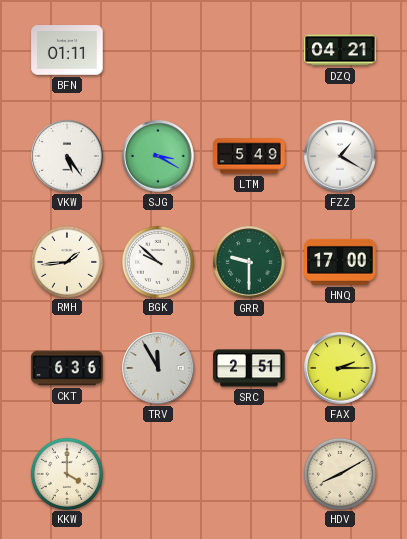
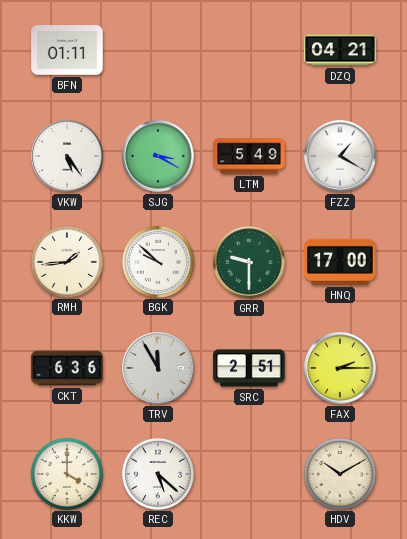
REC: none -> 5:22
HDV: 8:10 -> 10:10
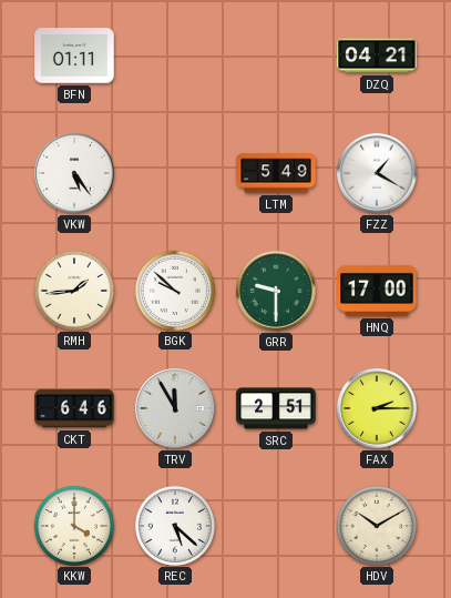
SJG: 3:20 -> none
CKT: 6:36 -> 6:46
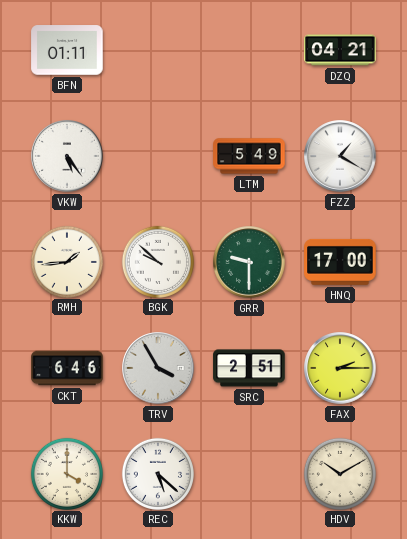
TRV: 11:55 -> 3:55
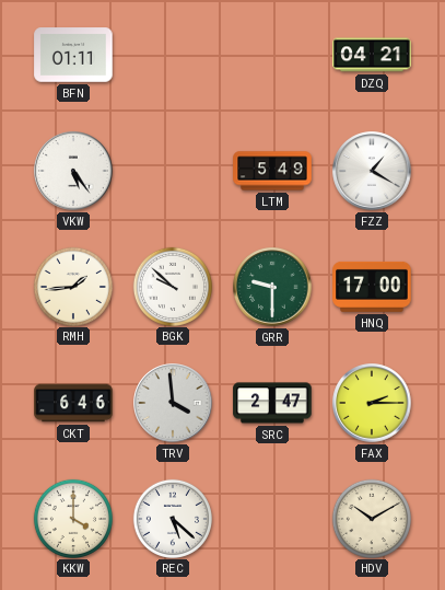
TRV: 3:55 -> 3:59
SRC: 2:51 -> 2:47
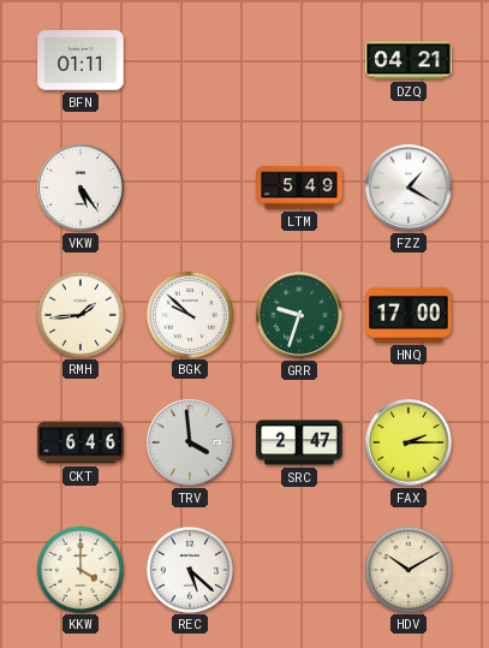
GRR: 9:30 -> 9:33
